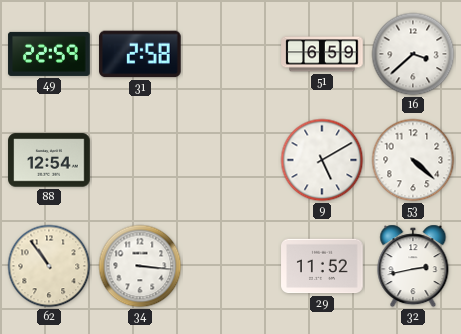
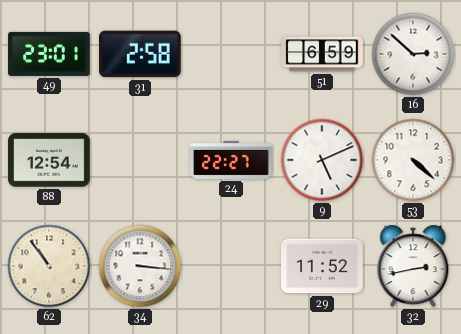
49: 22:59 -> 23:01
16: 3:38 -> 2:52
24: none -> 22:27
9: 5:10 -> 5:11
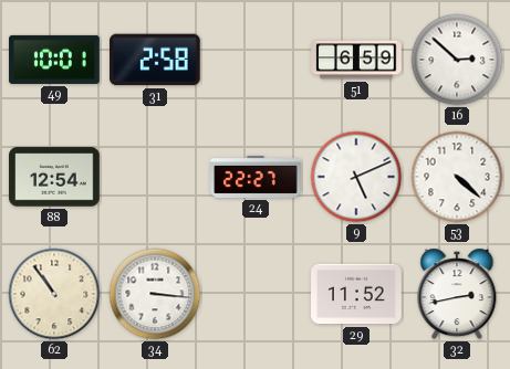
49: 23:01 -> 10:01
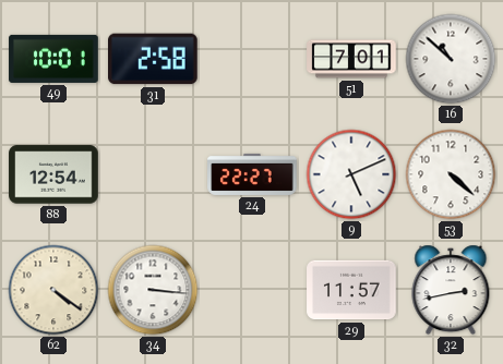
51: 6:59 -> 7:01
16: 2:52 -> 10:52
62: 10:54 -> 4:21
29: 11:52 -> 11:57
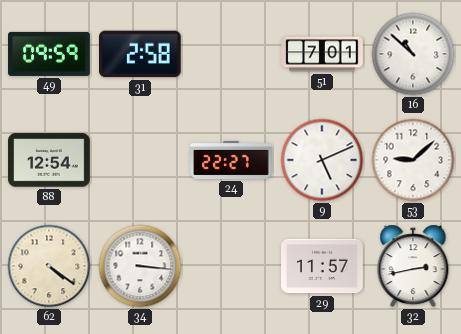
49: 10:01 -> 09:59
53: 4:22 -> 9:08
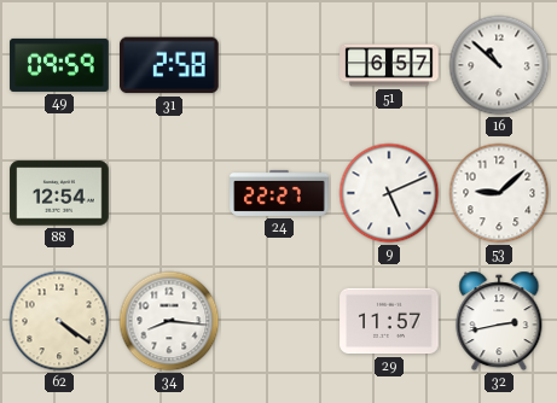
51: 7:01 -> 6:57
34: 3:16 -> 8:16
